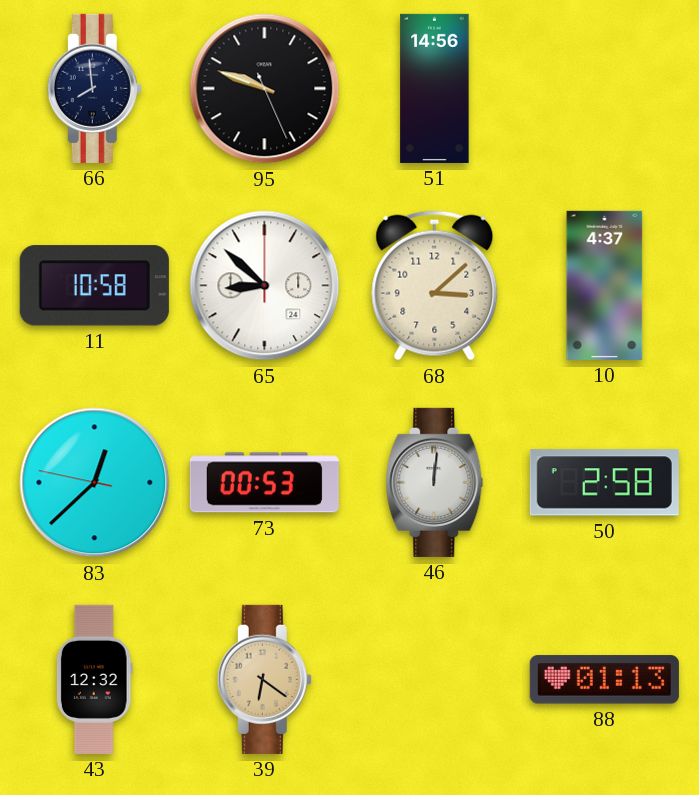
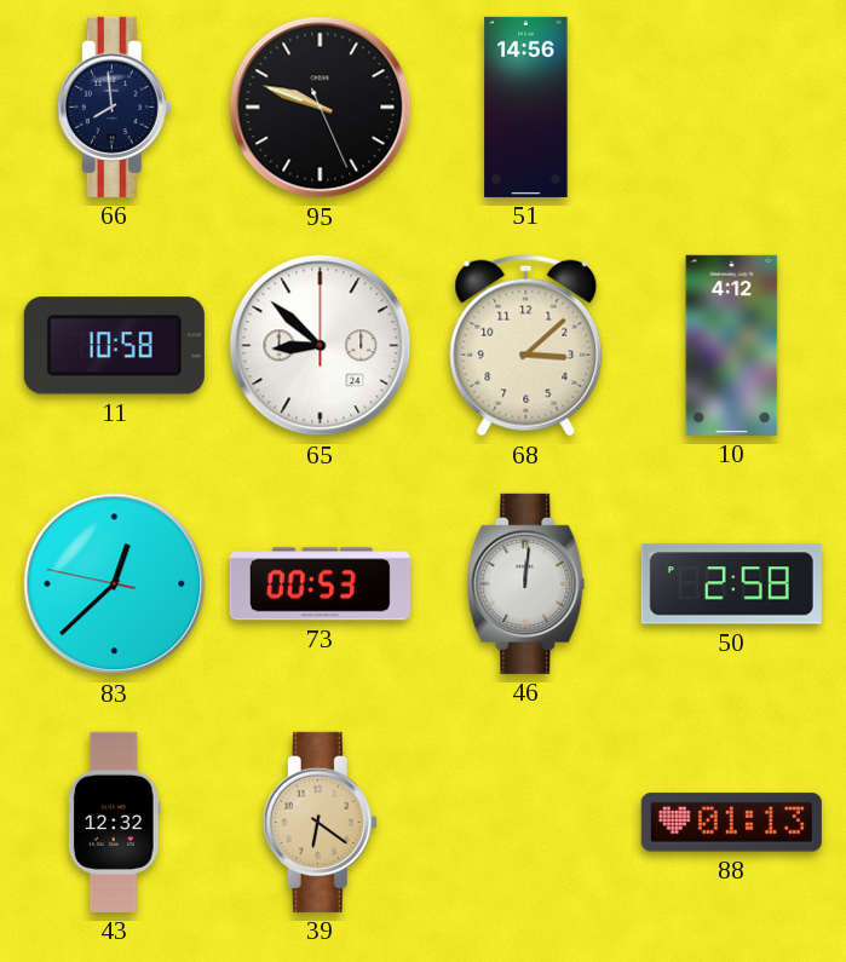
10: 4:37 -> 4:12
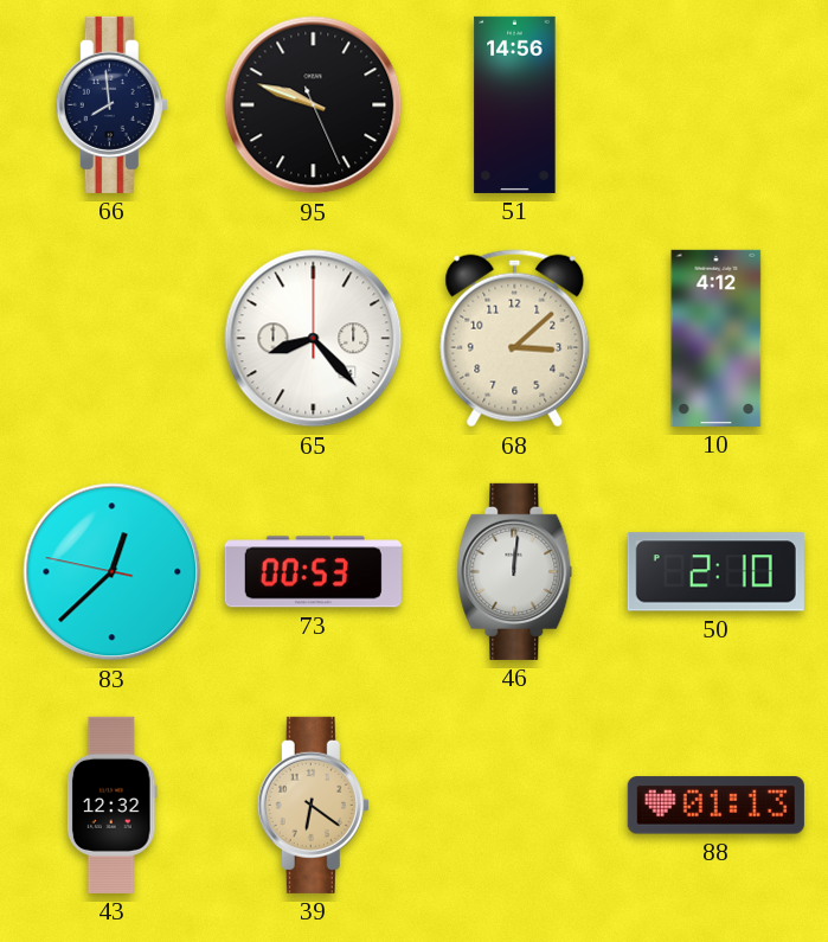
11: 10:58 -> none
65: 8:52 -> 8:23
50: 2:58 -> 2:10
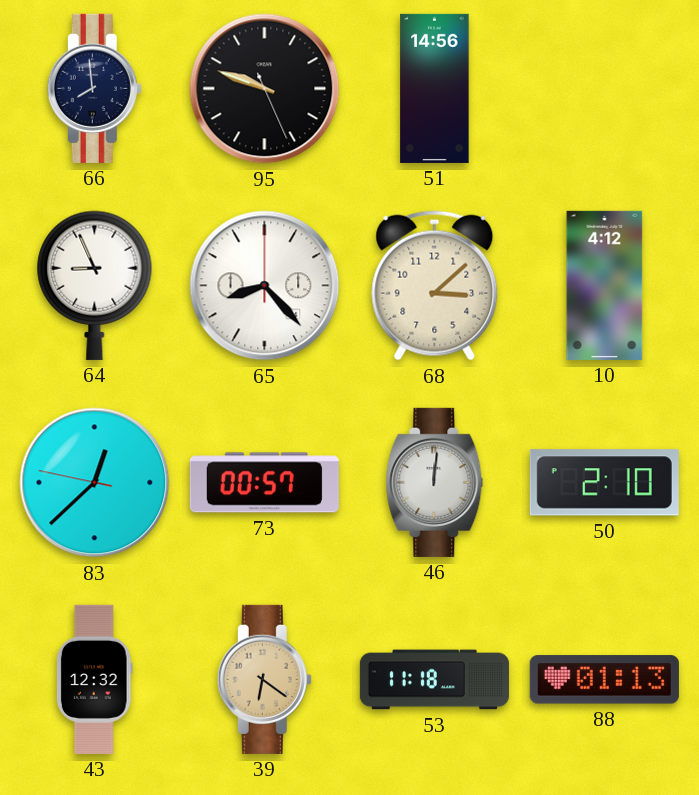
64: none -> 8:56
73: 00:53 -> 00:57
53: none -> 11:18
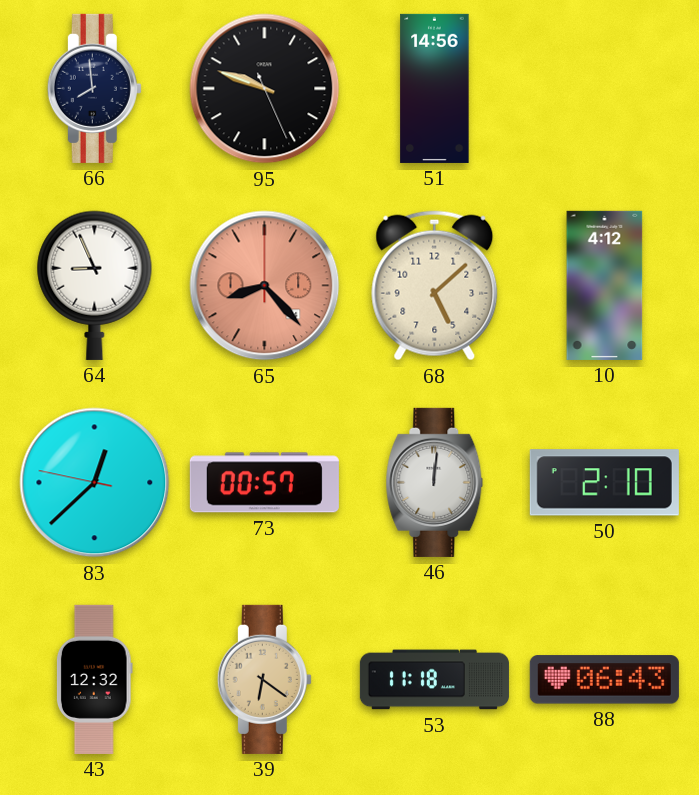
65 dial: white -> salmon
68: 3:08 -> 5:08
88: 01:13 -> 06:43
